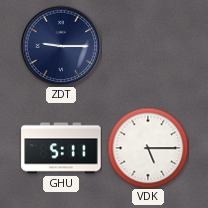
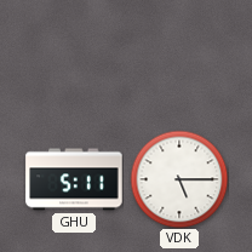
ZDT: 9:15 -> none
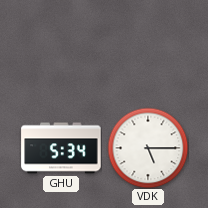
GHU: 5:11 -> 5:34
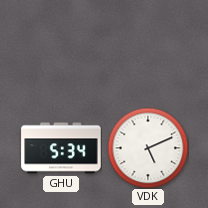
VDK: 5:15 -> 5:11
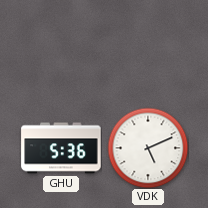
GHU: 5:34 -> 5:36
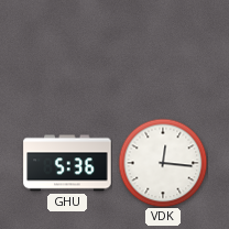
VDK: 5:11 -> 12:16
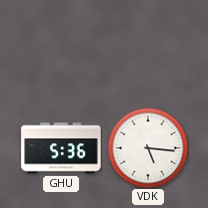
VDK: 12:16 -> 5:16
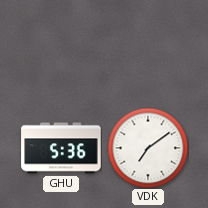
VDK: 5:16 -> 7:09
